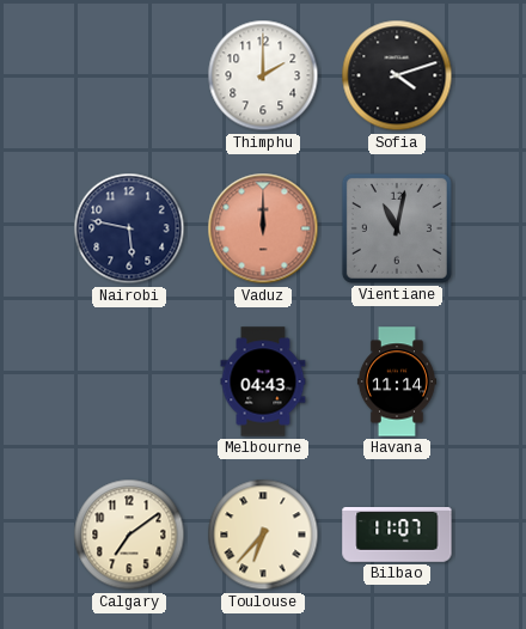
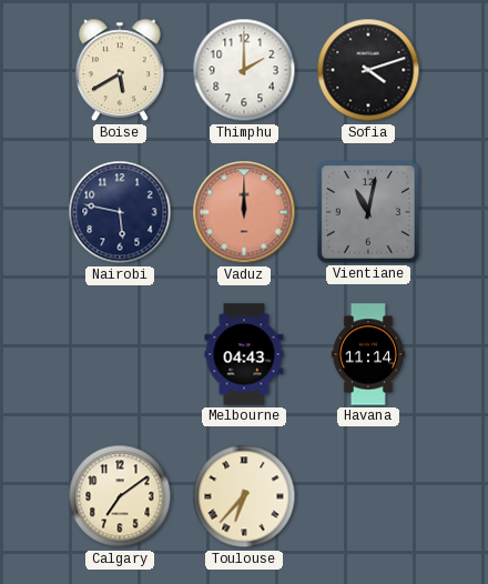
Boise: none -> 5:40
Bilbao: 11:07 -> none
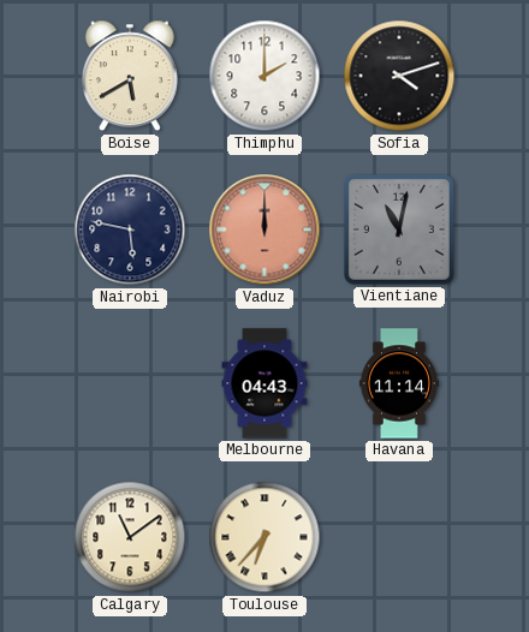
Calgary: 7:09 -> 11:09
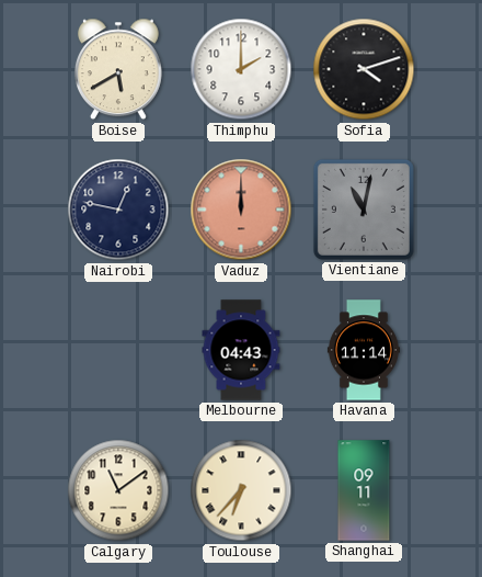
Nairobi: 5:47 -> 12:47
Shanghai: none -> 09:11
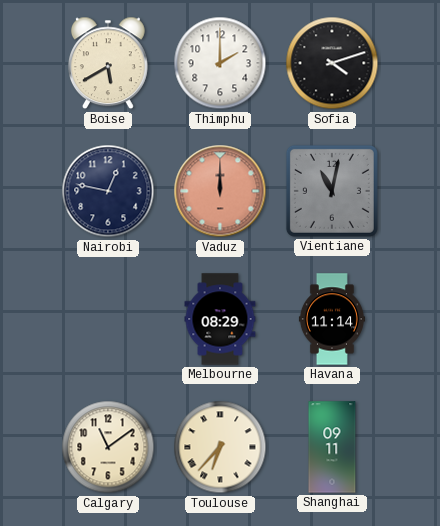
Melbourne: 04:43 -> 08:29
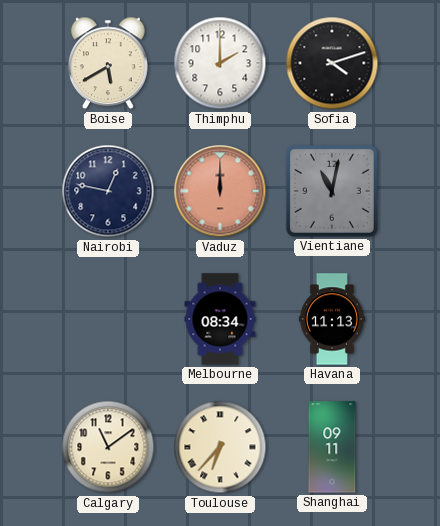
Melbourne: 08:29 -> 08:34
Havana: 11:14 -> 11:13
